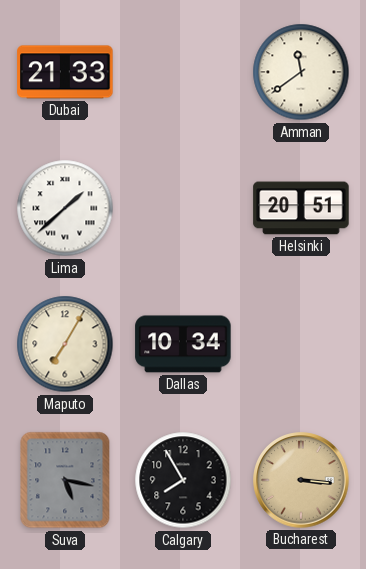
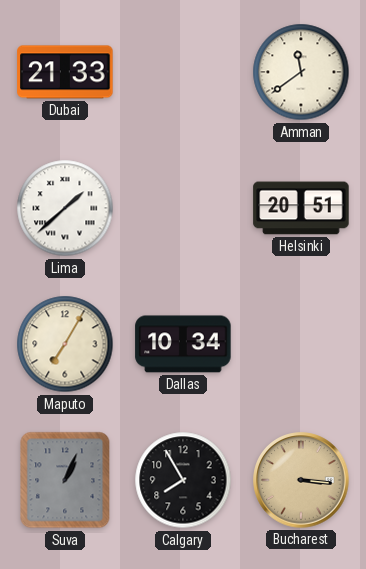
Suva: 5:17 -> 1:04
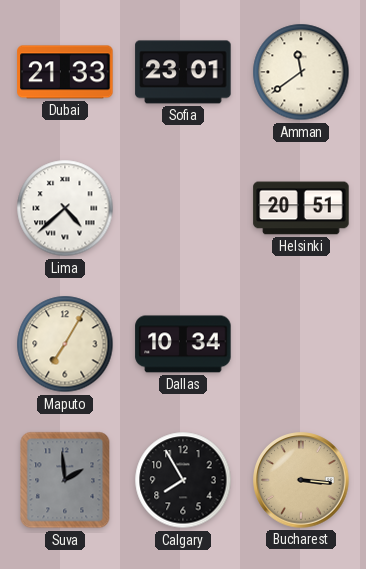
Sofia: none -> 23:01
Lima: 1:38 -> 4:38
Suva: 1:04 -> 1:59
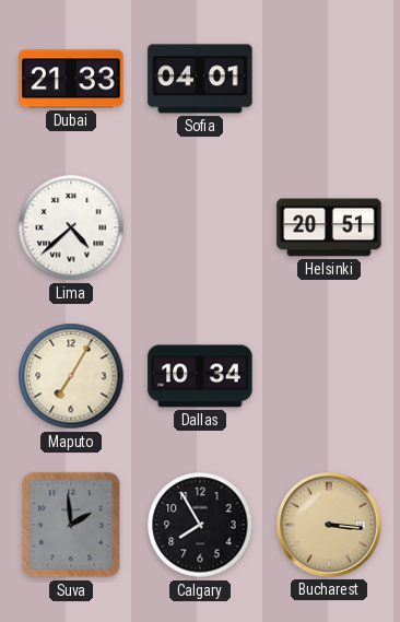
Sofia: 23:01 -> 04:01
Amman: 11:39 -> none
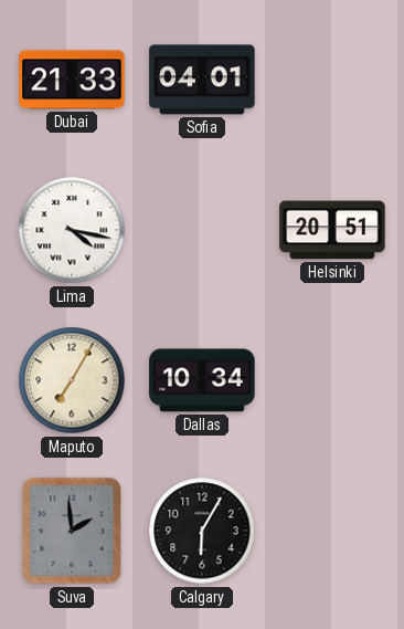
Lima: 4:38 -> 4:17
Calgary: 7:55 -> 6:05
Bucharest: 3:16 -> none
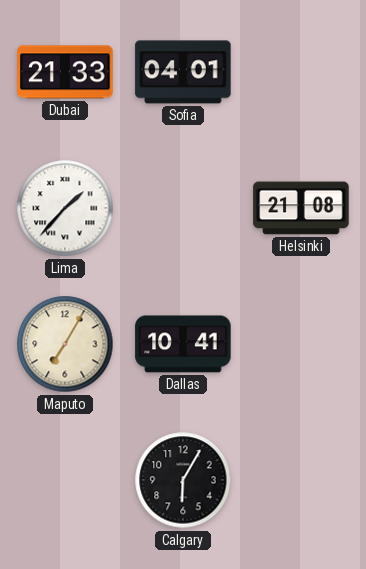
Lima: 4:17 -> 1:37
Helsinki: 20:51 -> 21:08
Dallas: 10:34 -> 10:41
Suva: 1:59 -> none
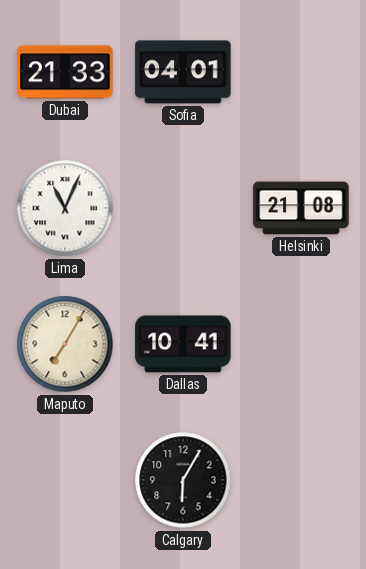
Lima: 1:37 -> 11:04
